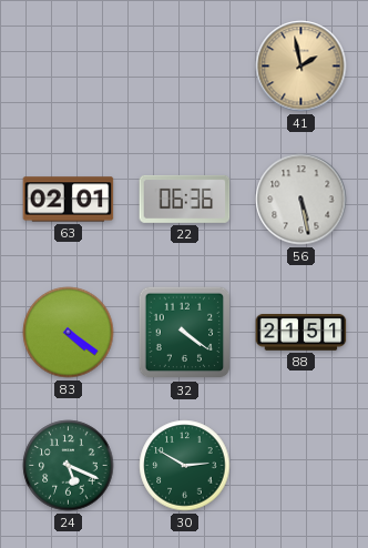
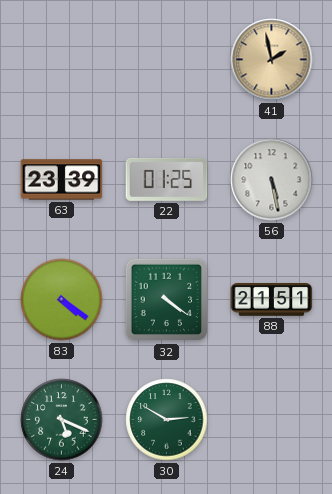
63: 02:01 -> 23:39
22: 06:36 -> 01:25
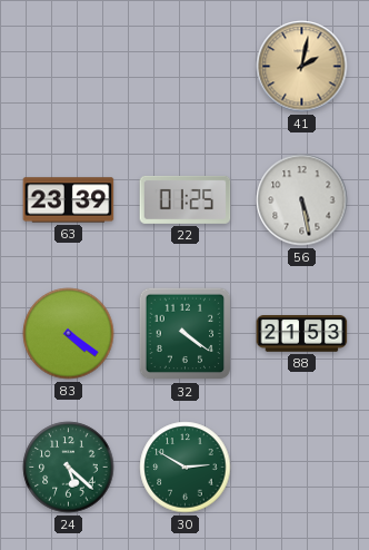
41: 1:58 -> 2:02
88: 21:51 -> 21:53
24: 5:19 -> 5:22
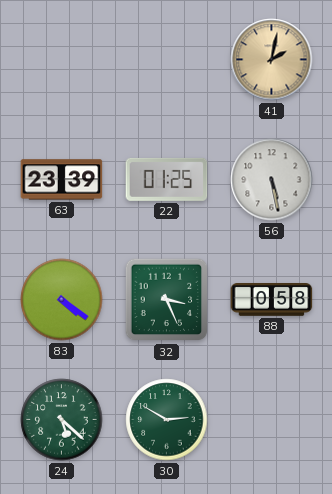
32: 4:21 -> 3:26
88: 21:53 -> 0:58
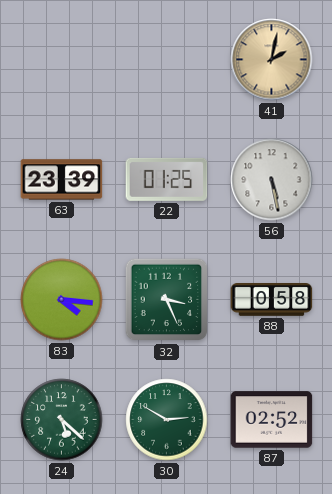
83: 4:21 -> 4:16
87: none -> 02:52
